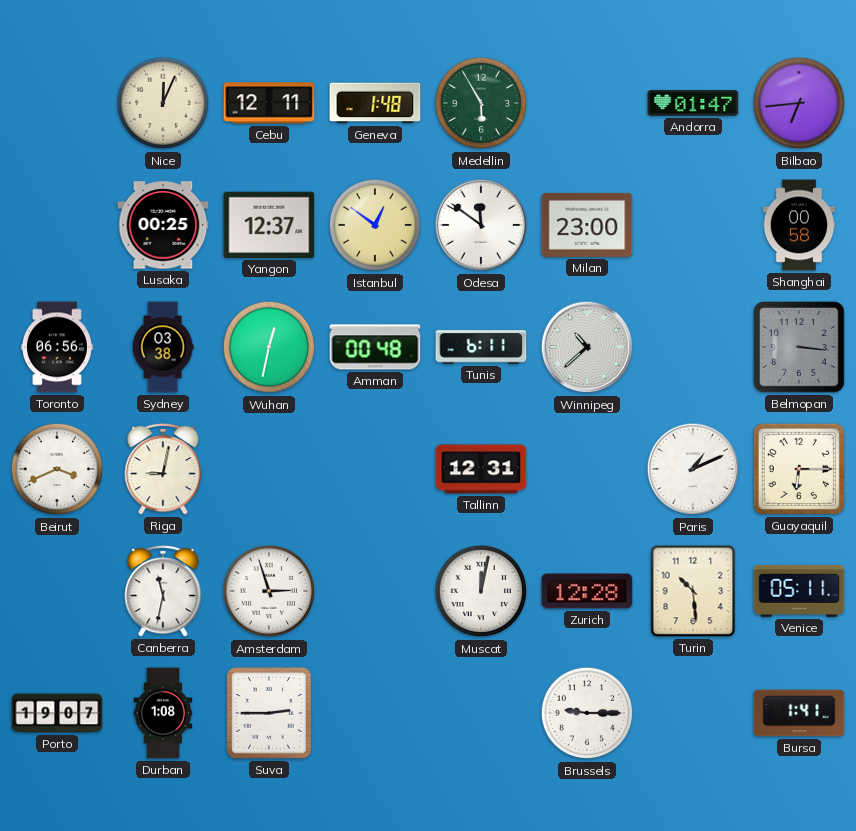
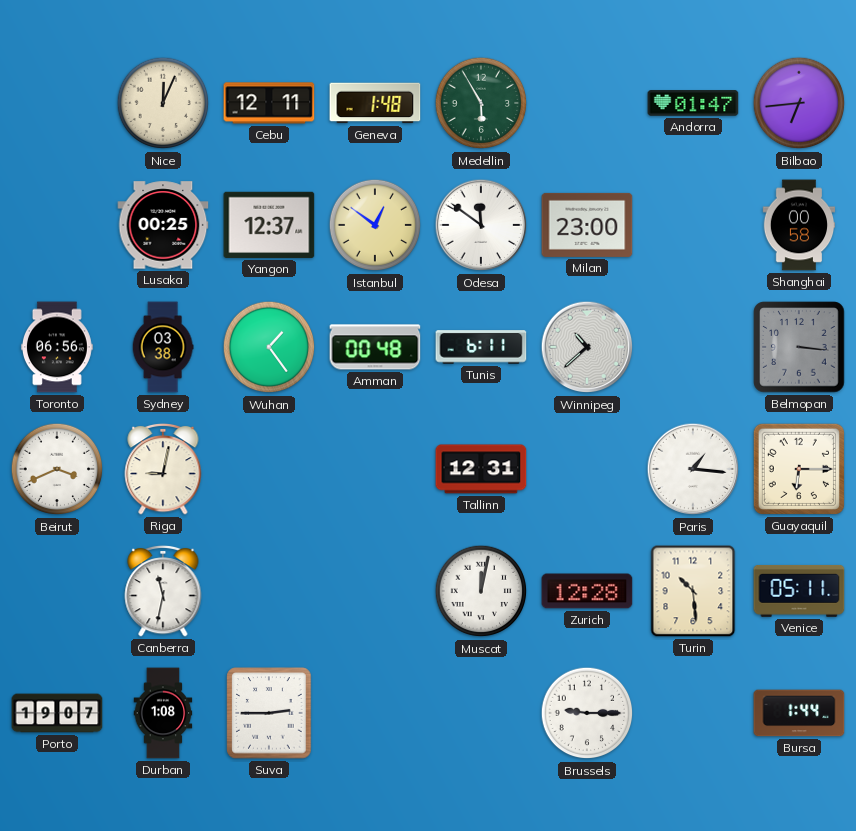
Wuhan: 12:32 -> 1:24
Paris: 1:11 -> 1:16
Amsterdam: 2:57 -> none
Bursa: 1:41 -> 1:44
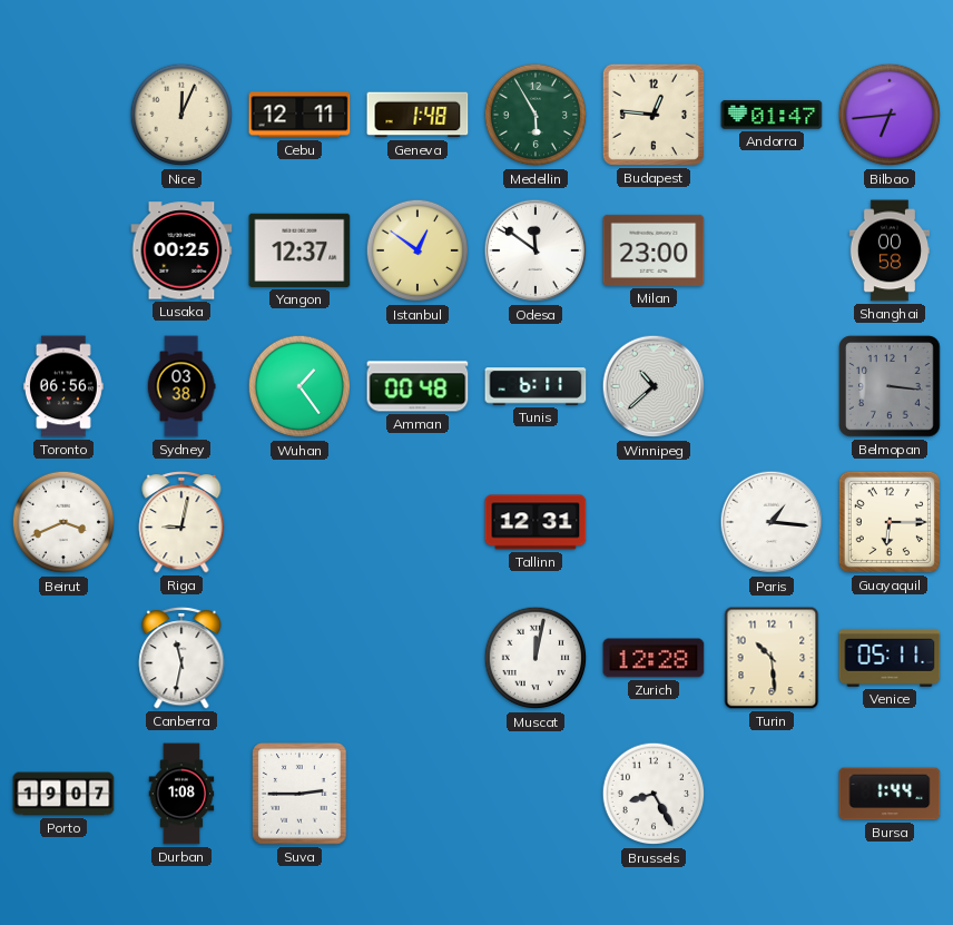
Budapest: none -> 12:46
Brussels: 9:15 -> 8:25
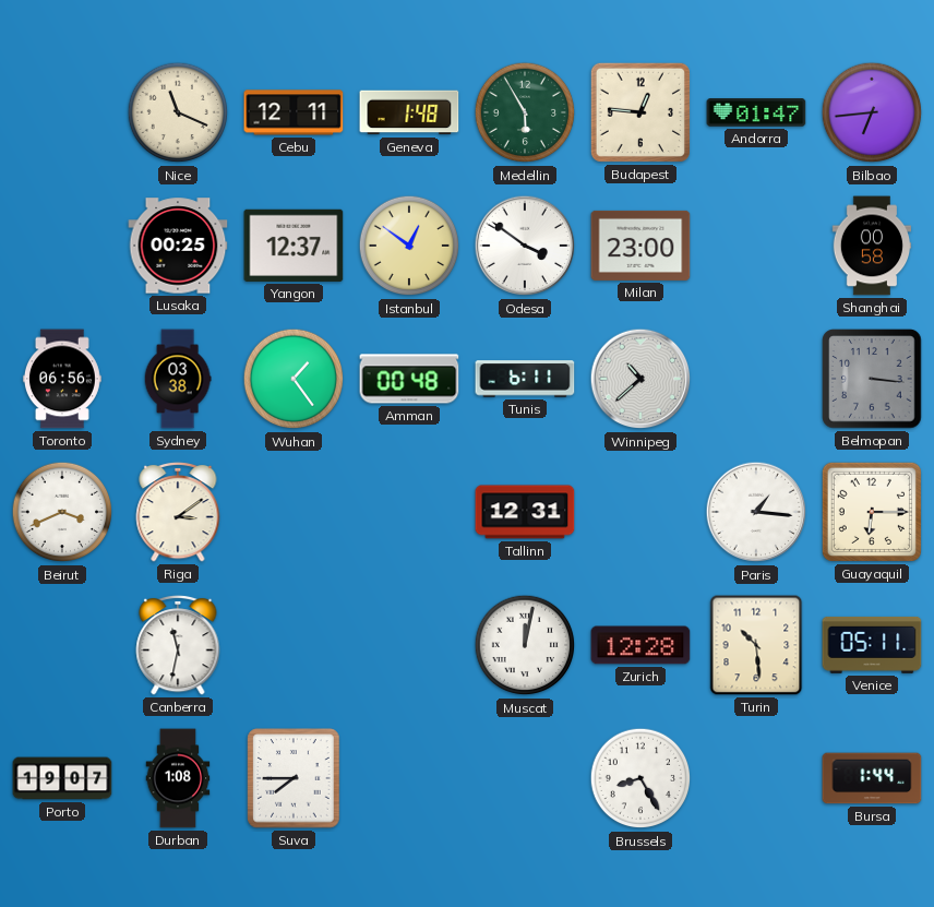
Nice: 12:04 -> 11:19
Odesa: 11:51 -> 3:51
Riga: 9:02 -> 3:09
Suva: 2:45 -> 7:45
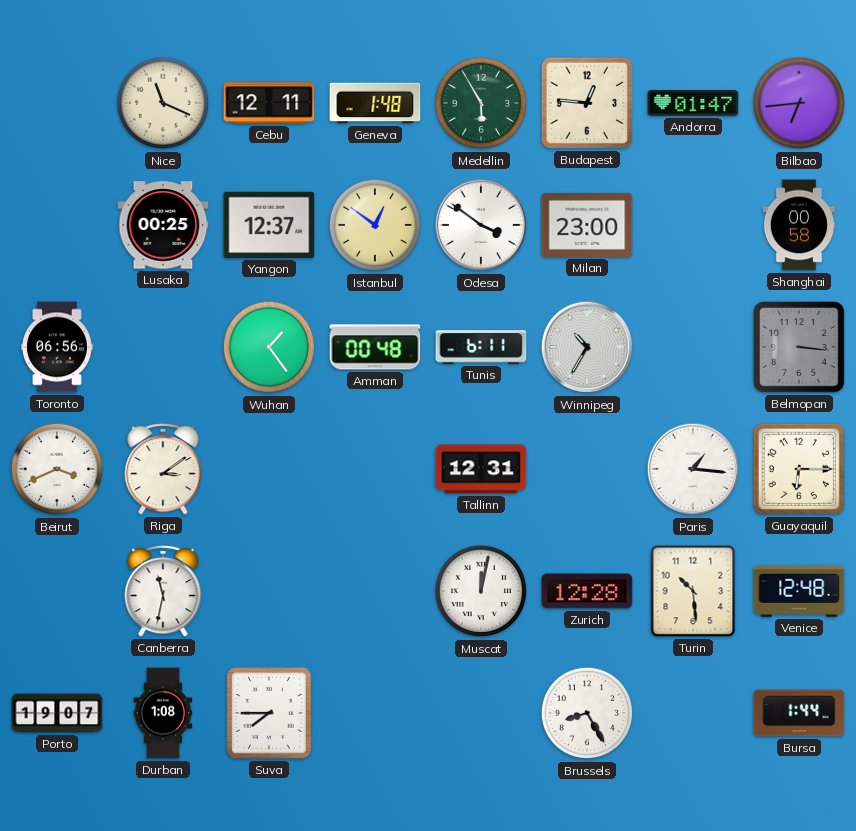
Sydney: 03:38 -> none
Winnipeg: 10:38 -> 10:35
Venice: 05:11 -> 12:48
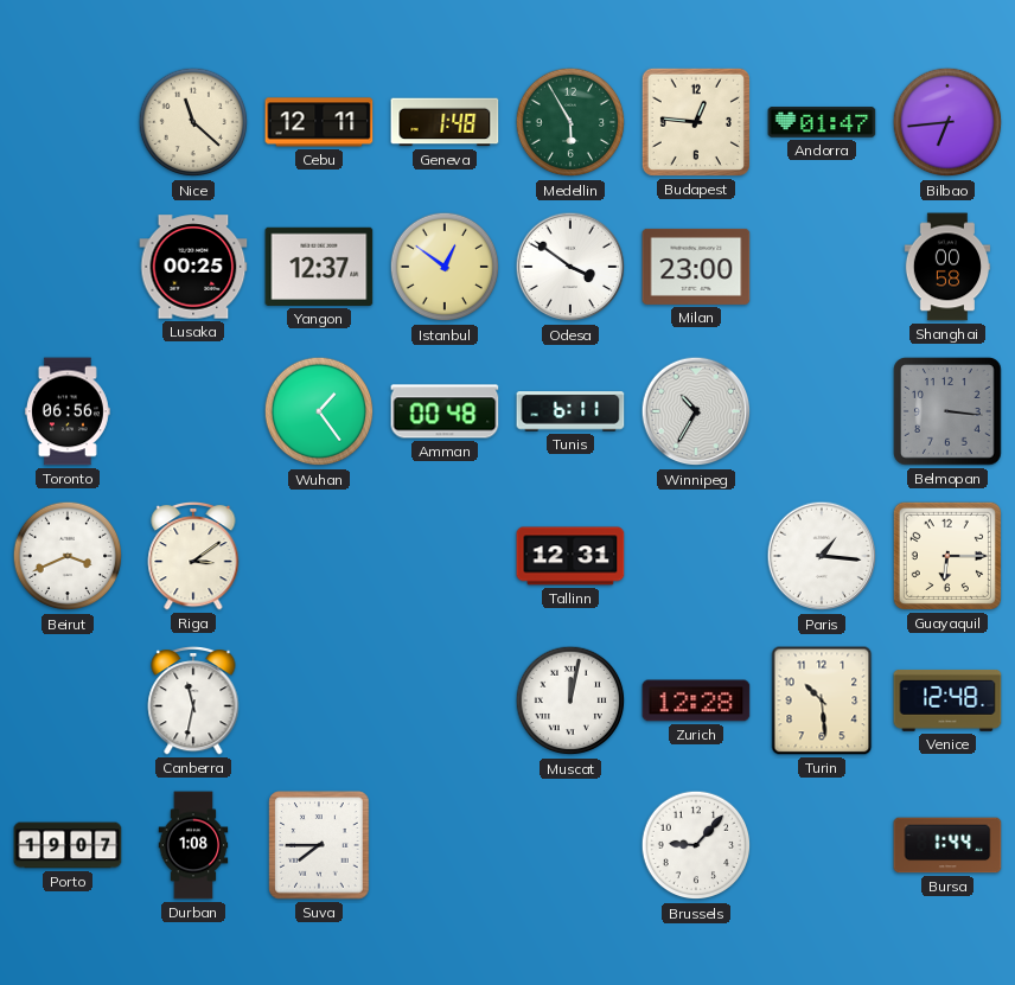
Nice: 11:19 -> 11:22
Brussels: 8:25 -> 9:07
